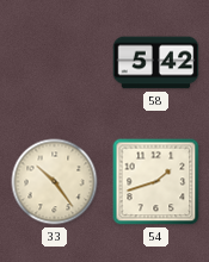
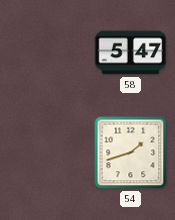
58: 5:42 -> 5:47
33: 10:24 -> none
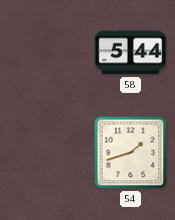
58: 5:47 -> 5:44
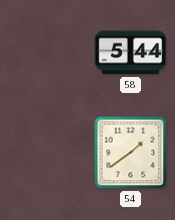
54: 1:42 -> 1:39
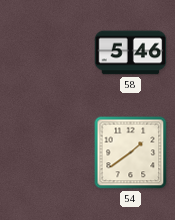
58: 5:44 -> 5:46
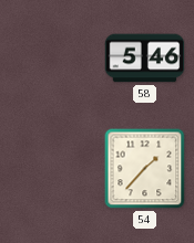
54: 1:39 -> 1:37
